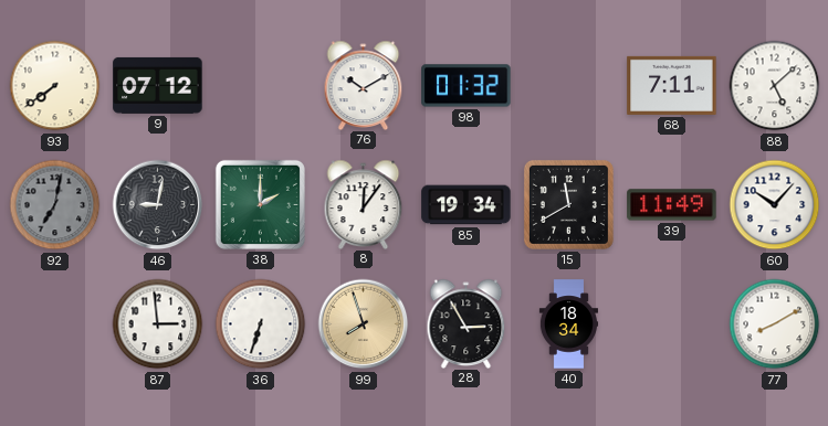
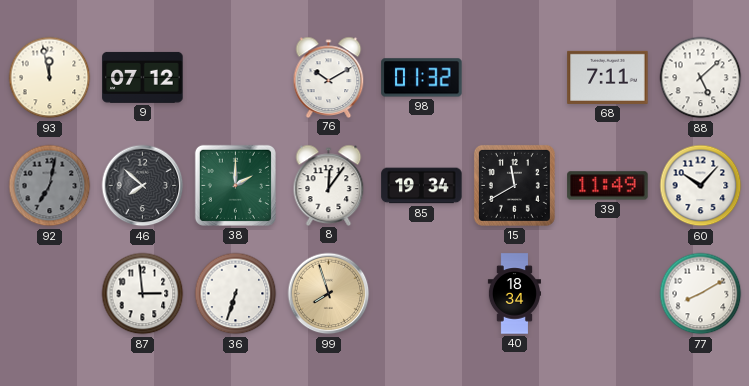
93: 7:39 -> 11:58
46: 9:02 -> 7:52
28: 2:55 -> none
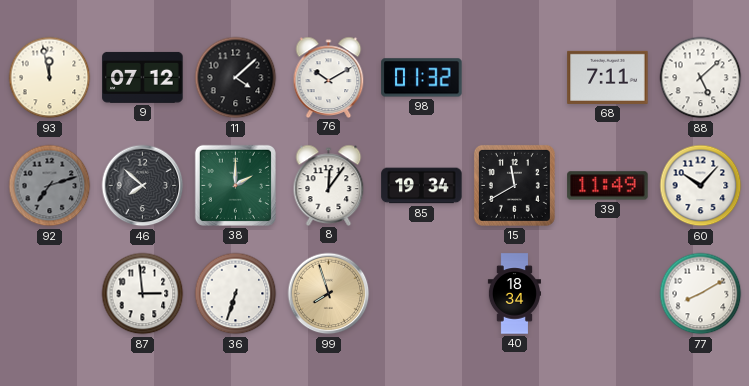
11: none -> 4:08
92: 7:02 -> 7:12
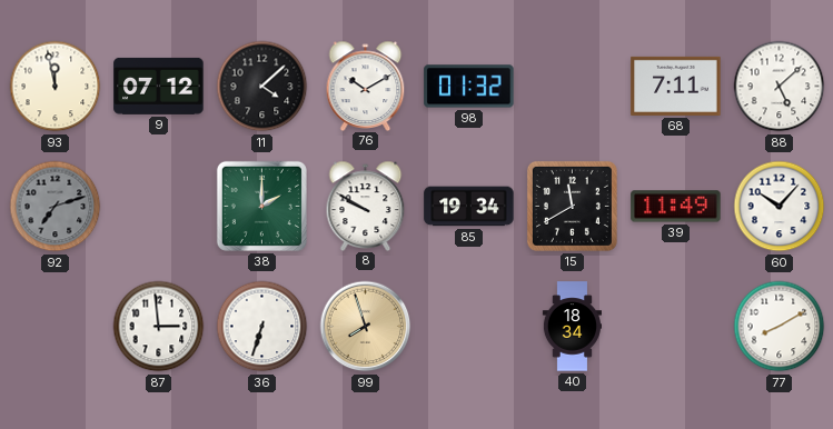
46: 7:52 -> none
8: 12:06 -> 9:50
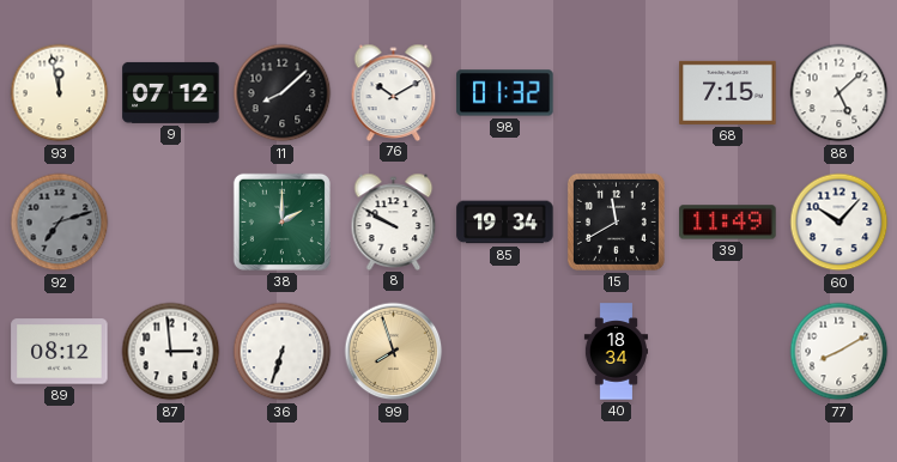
11: 4:08 -> 8:08
68: 7:11 -> 7:15
89: none -> 08:12
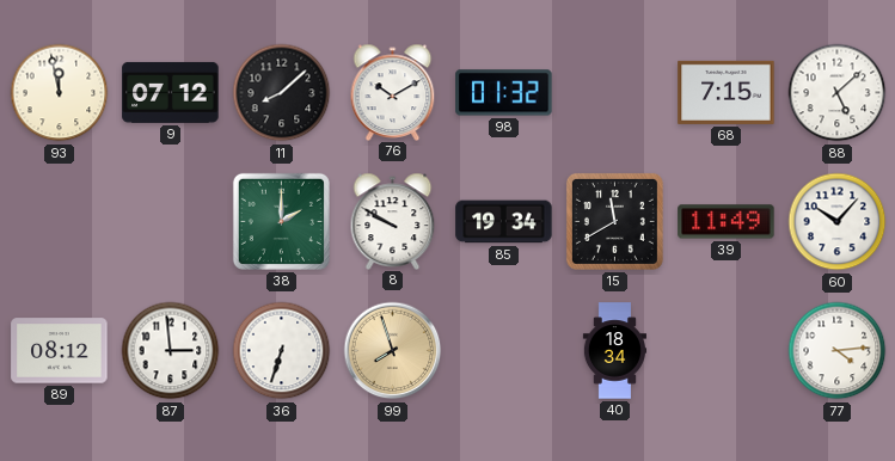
92: 7:12 -> none
77: 8:10 -> 4:14
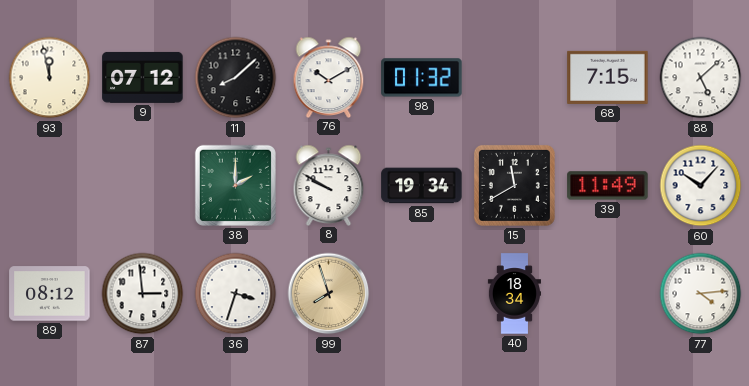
36: 6:33 -> 3:33
